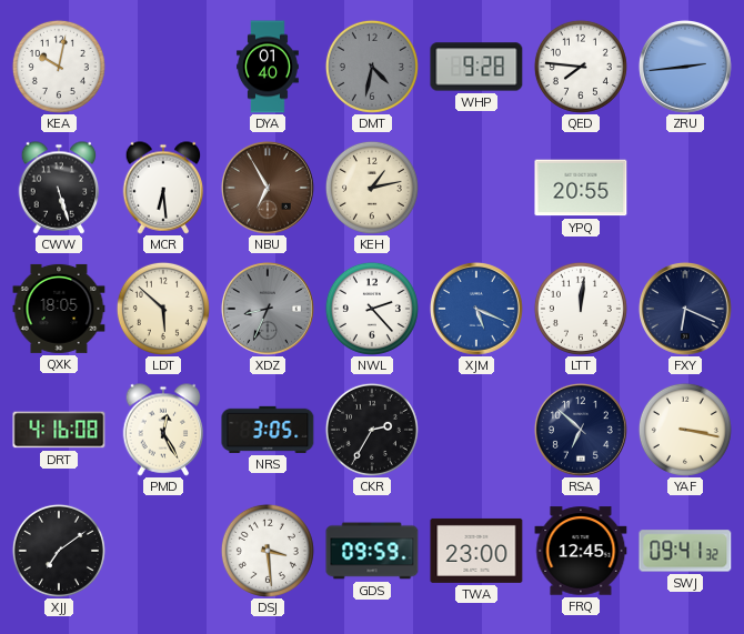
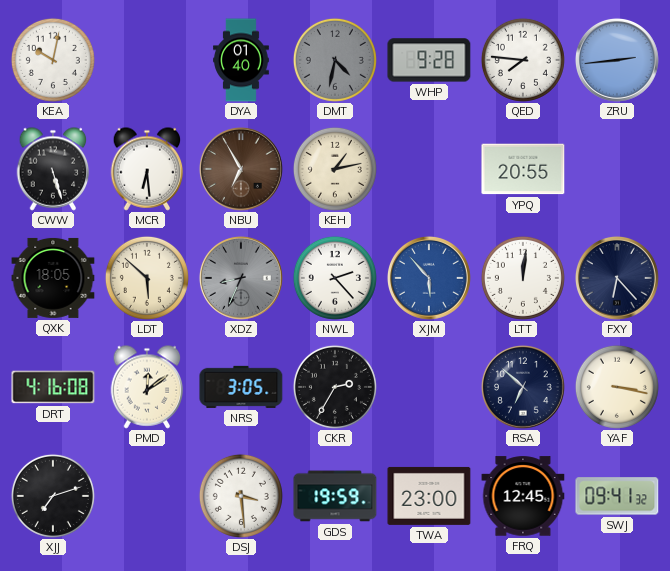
XJM: 5:19 -> 5:53
FXY: 6:19 -> 6:23
PMD: 12:25 -> 12:09
XJJ: 7:09 -> 7:12
GDS: 09:59 -> 19:59
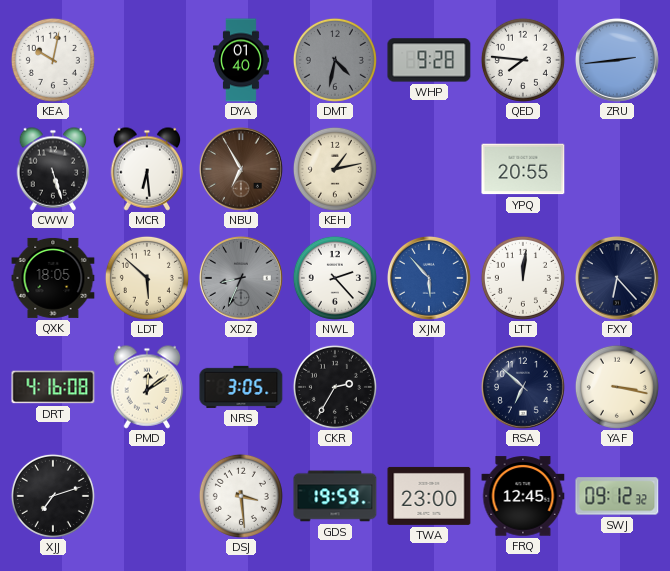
SWJ: 09:41 -> 09:12
